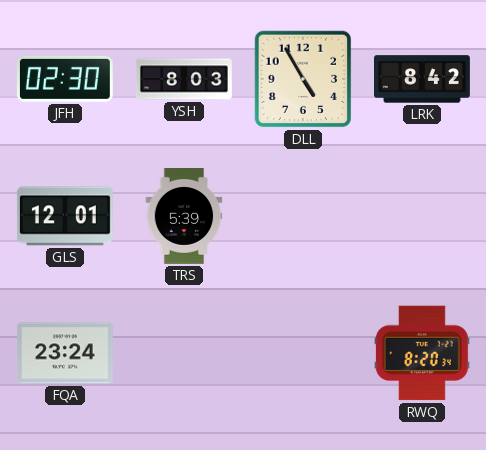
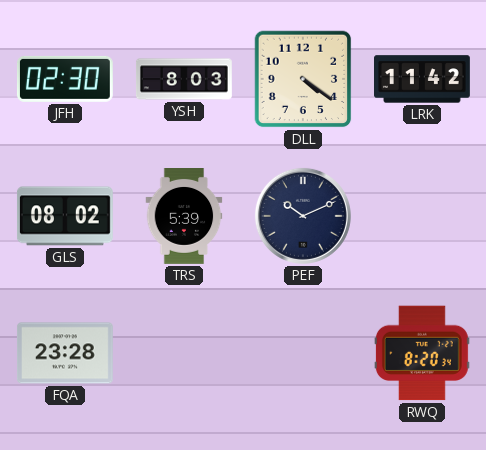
DLL: 4:55 -> 4:21
LRK: 8:42 -> 11:42
GLS: 12:01 -> 08:02
PEF: none -> 10:11
FQA: 23:24 -> 23:28
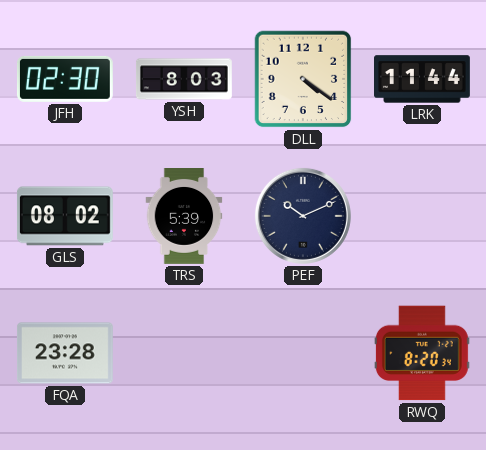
LRK: 11:42 -> 11:44
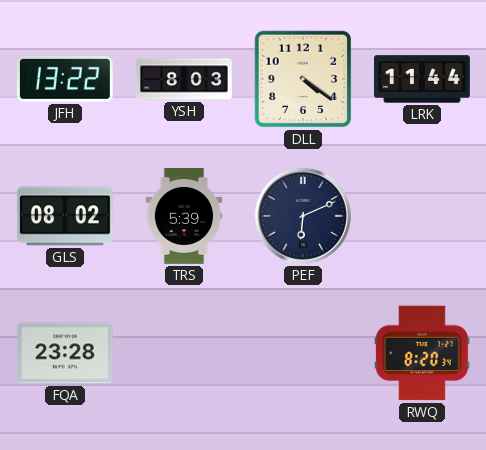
JFH: 02:30 -> 13:22
PEF: 10:11 -> 6:11
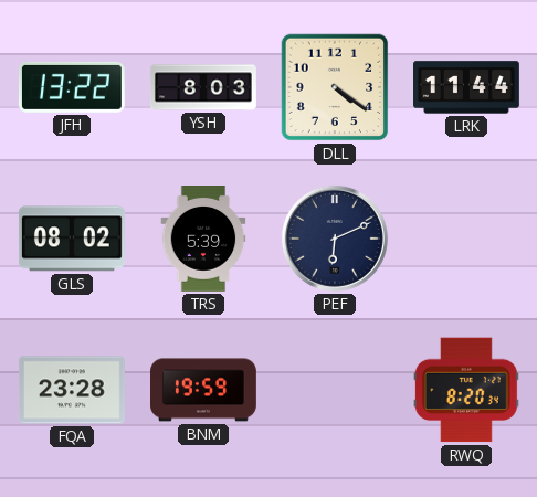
BNM: none -> 19:59
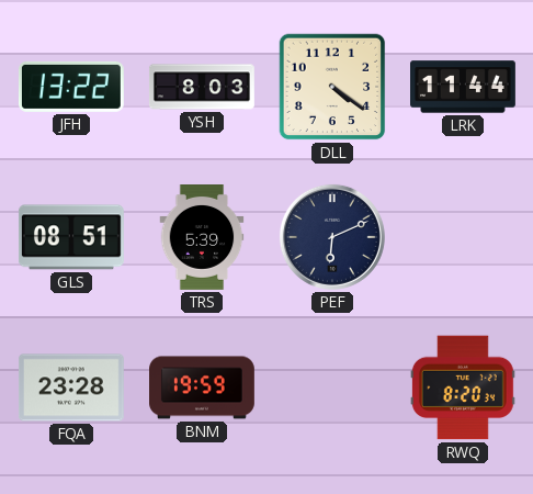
GLS: 08:02 -> 08:51
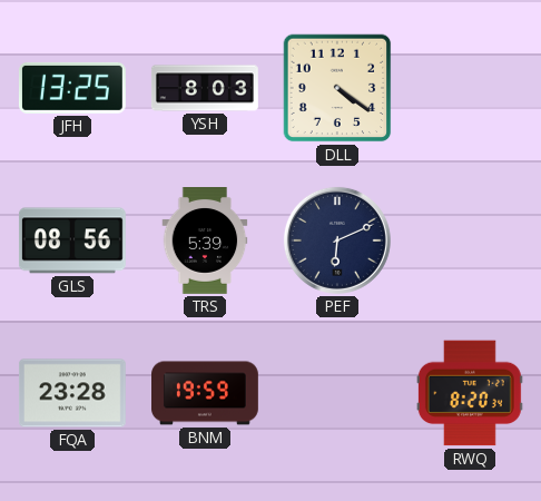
JFH: 13:22 -> 13:25
LRK: 11:44 -> none
GLS: 08:51 -> 08:56
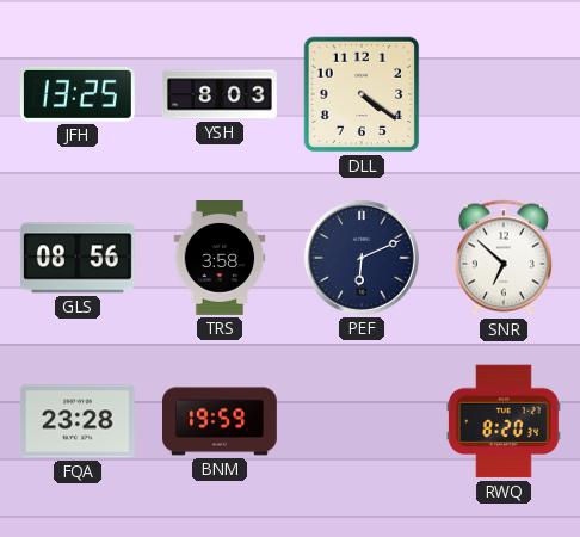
TRS: 5:39 -> 3:58
SNR: none -> 6:52
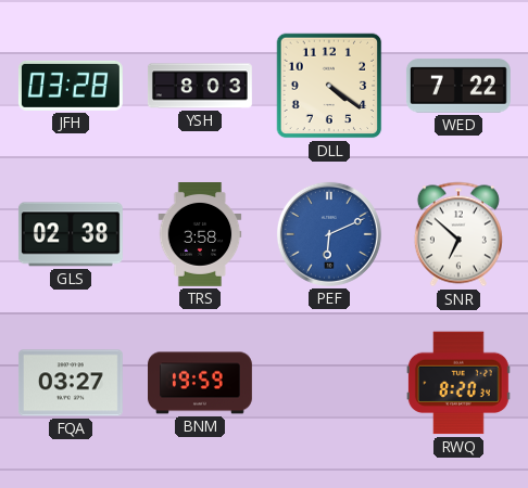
JFH: 13:25 -> 03:28
WED: none -> 7:22
GLS: 08:56 -> 02:38
PEF dial: navy -> blue
FQA: 23:28 -> 03:27
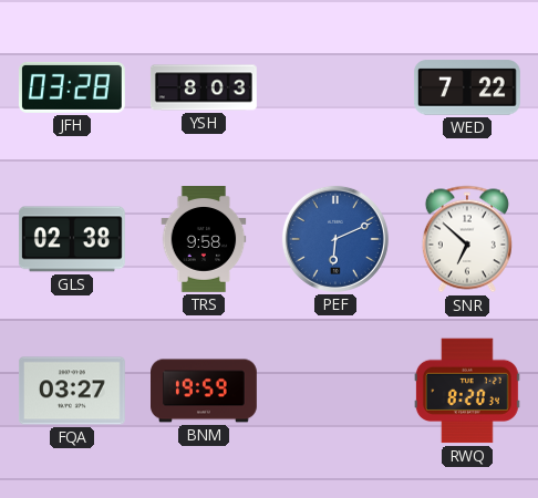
DLL: 4:21 -> none
TRS: 3:58 -> 9:58
